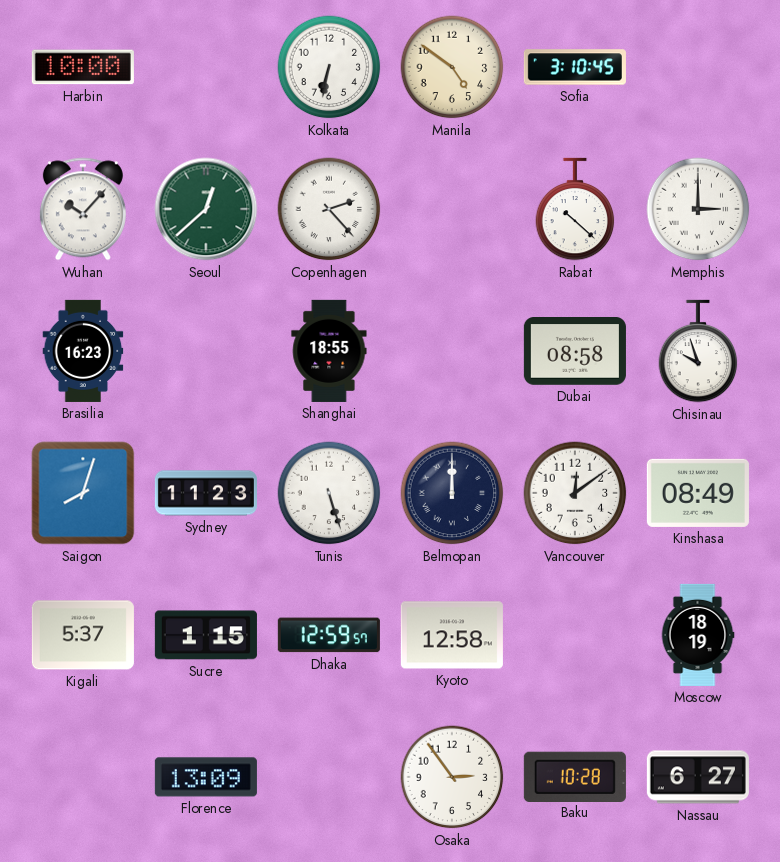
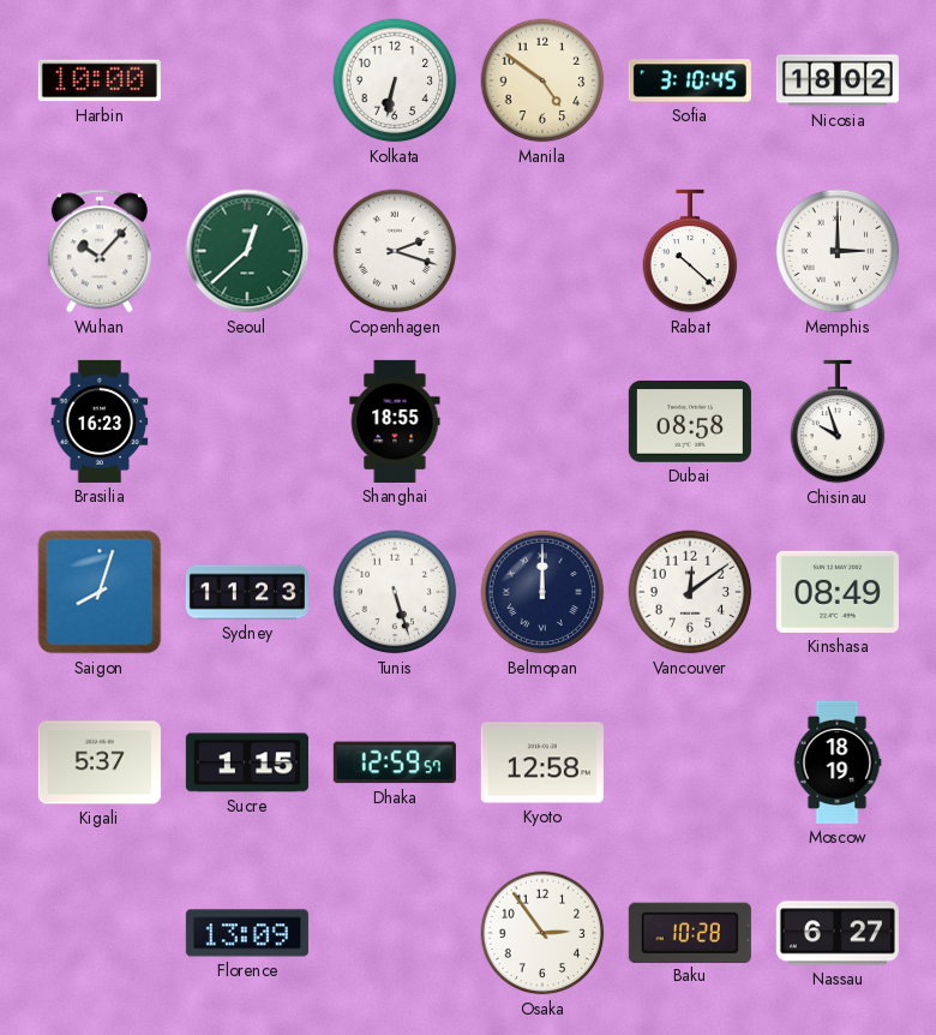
Nicosia: none -> 18:02
Copenhagen: 2:23 -> 2:18
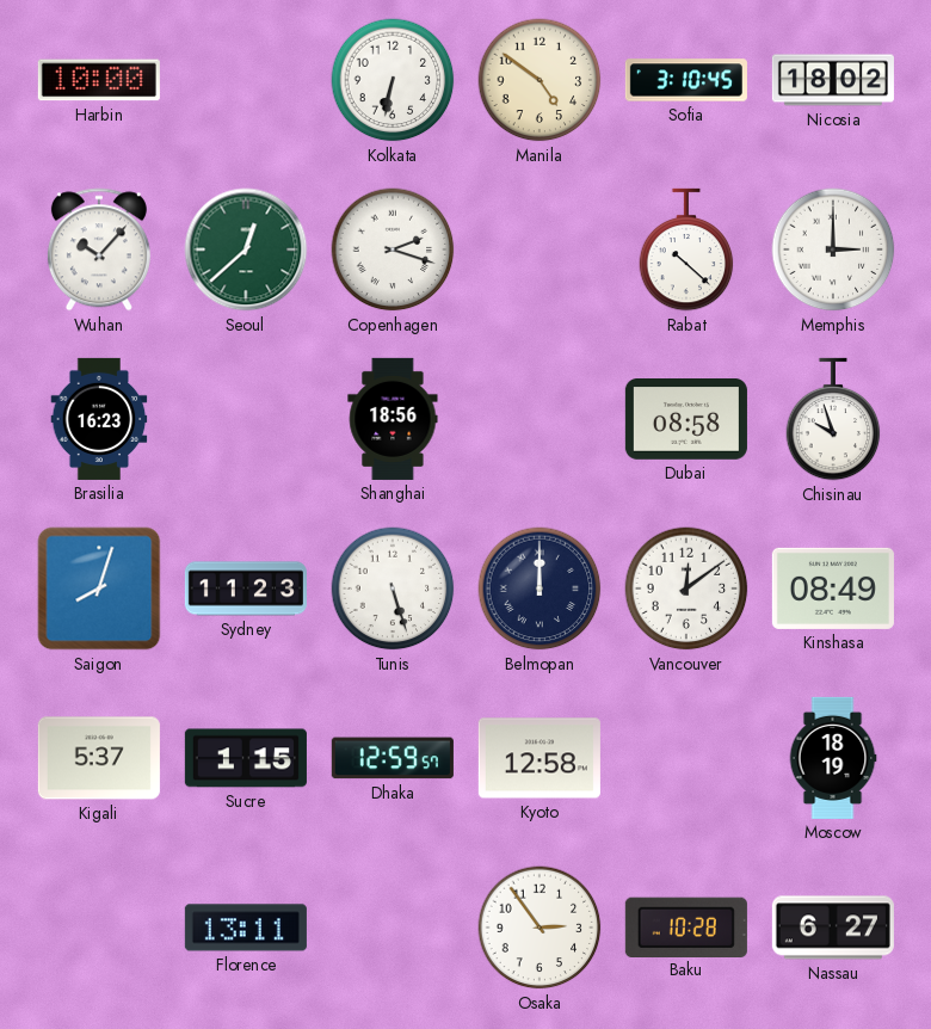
Shanghai: 18:55 -> 18:56
Florence: 13:09 -> 13:11
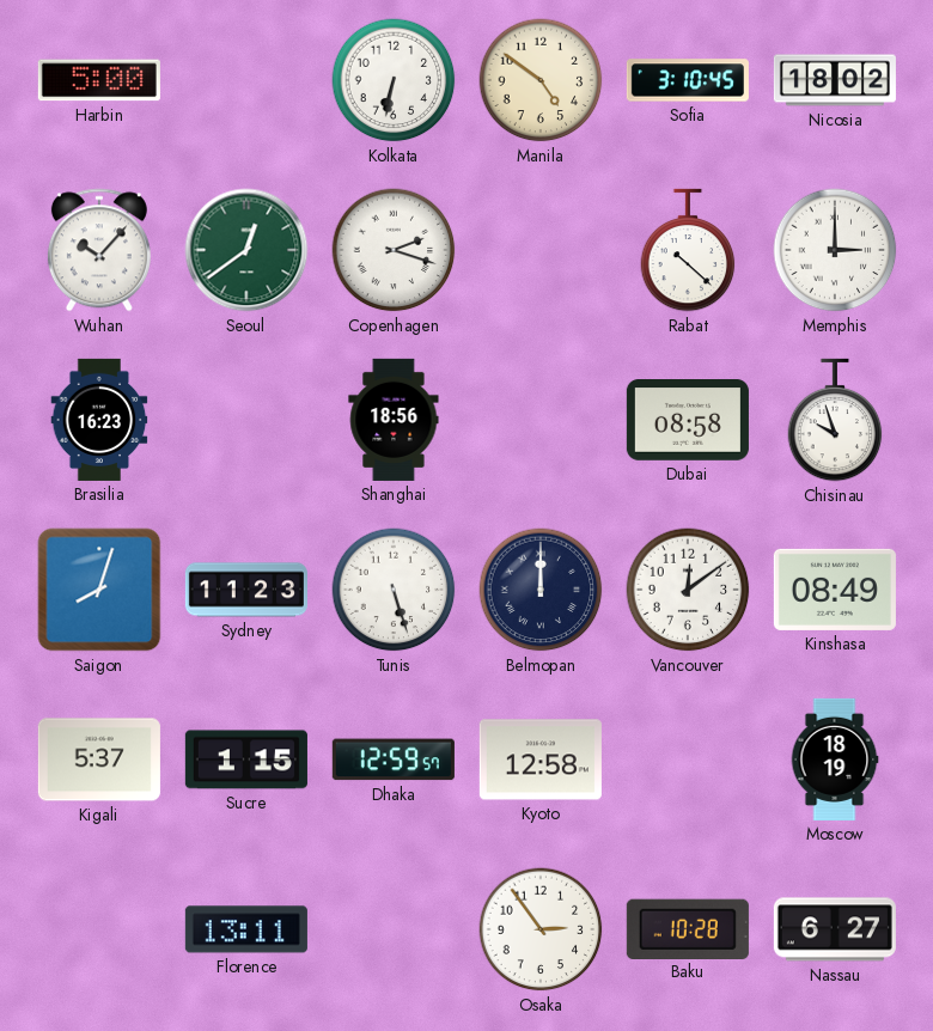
Harbin: 10:00 -> 5:00
Seoul: 12:38 -> 12:39
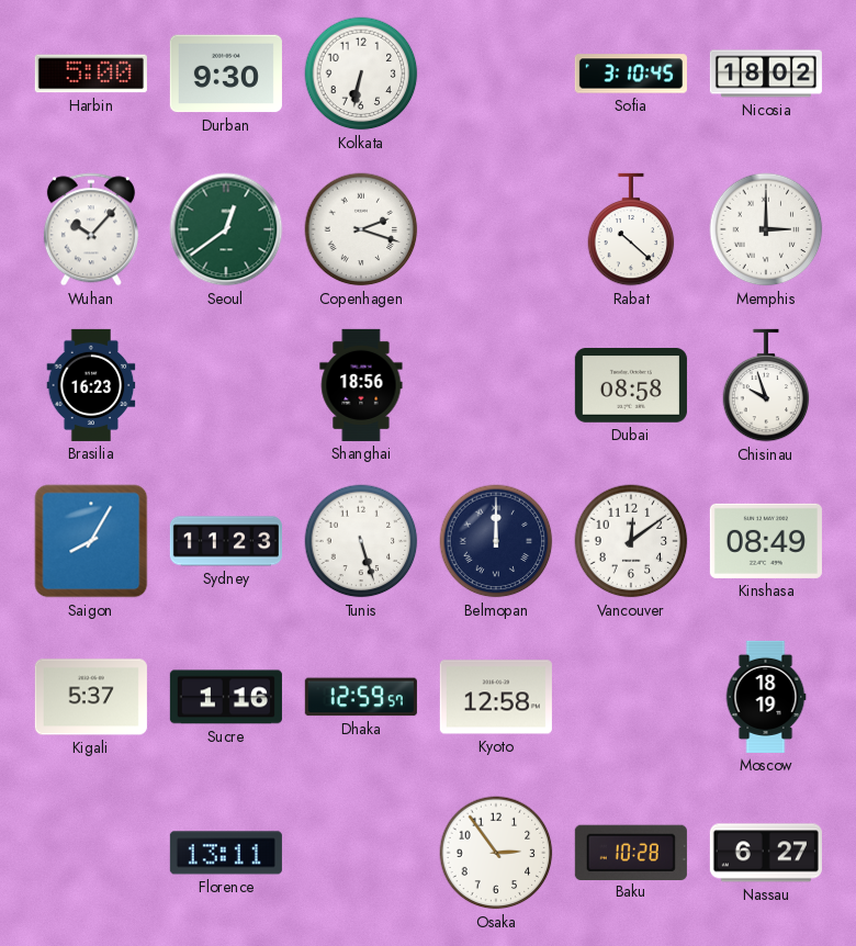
Durban: none -> 9:30
Manila: 4:51 -> none
Saigon: 8:03 -> 8:05
Sucre: 1:15 -> 1:16
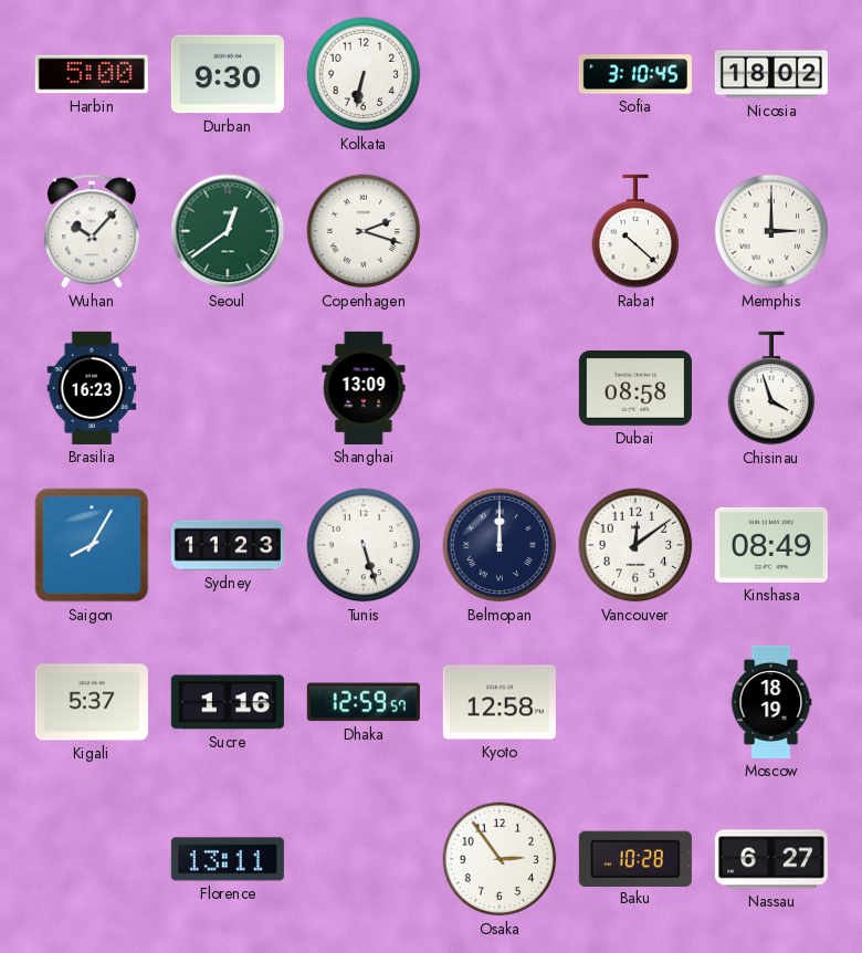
Shanghai: 18:56 -> 13:09
Chisinau: 9:57 -> 3:57
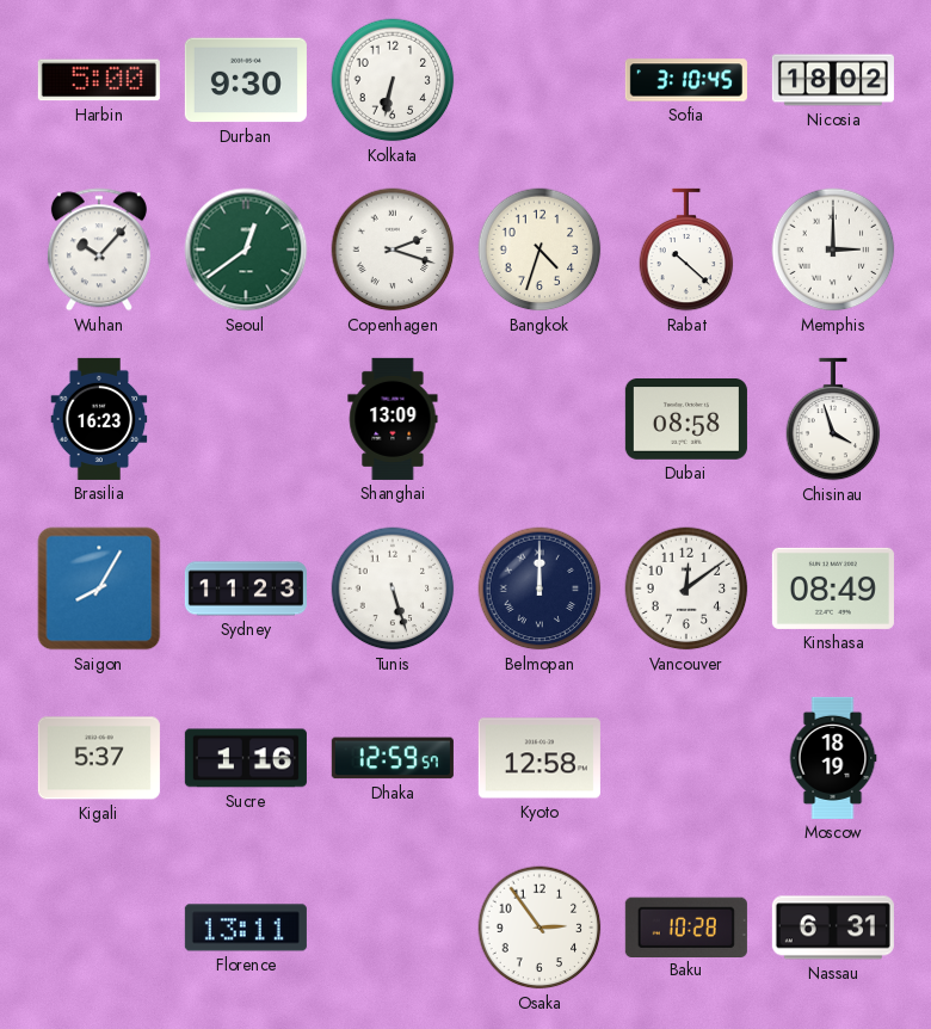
Bangkok: none -> 4:33
Nassau: 6:27 -> 6:31
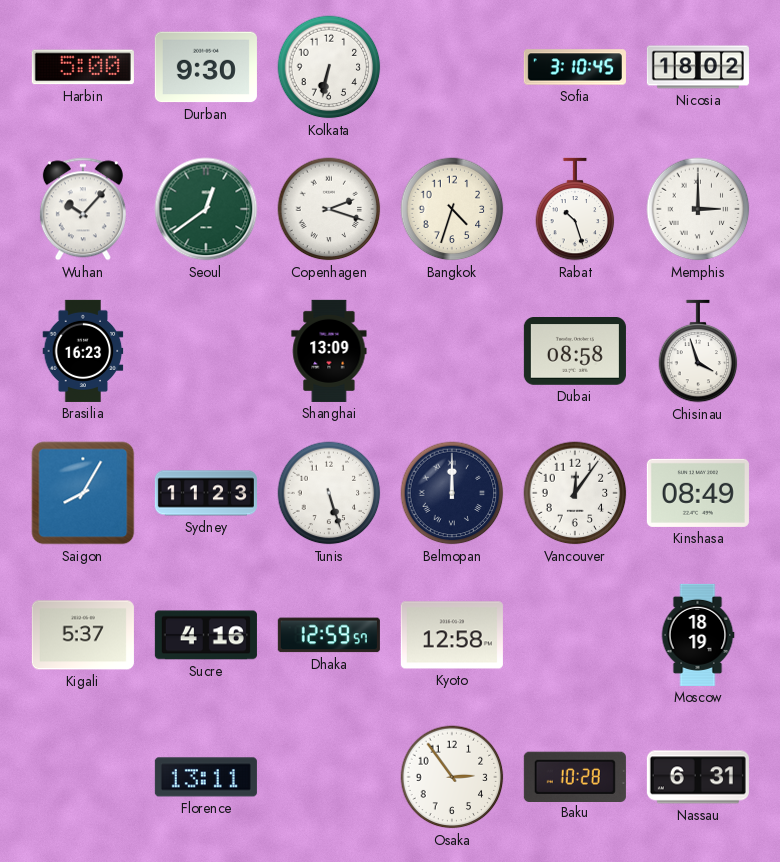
Rabat: 10:22 -> 10:27
Vancouver: 12:09 -> 12:06
Sucre: 1:16 -> 4:16
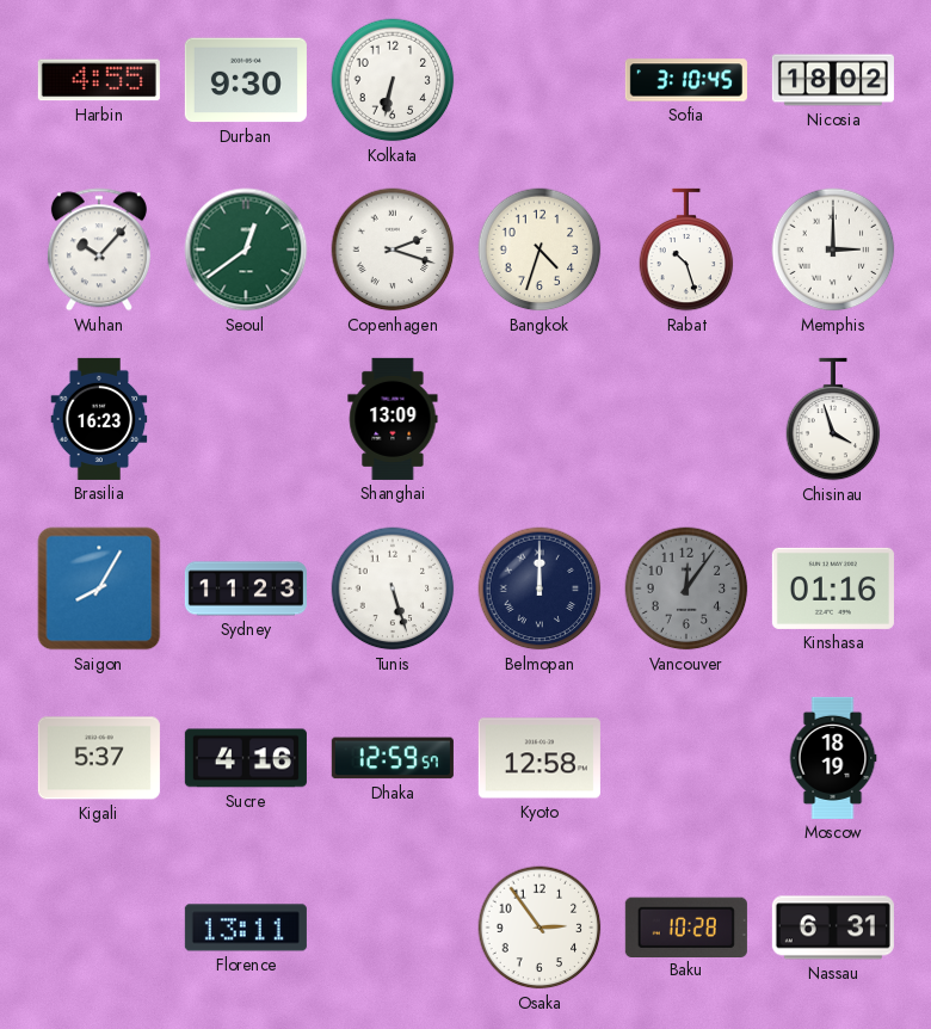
Harbin: 5:00 -> 4:55
Dubai: 08:58 -> none
Vancouver dial: white -> grey
Kinshasa: 08:49 -> 01:16
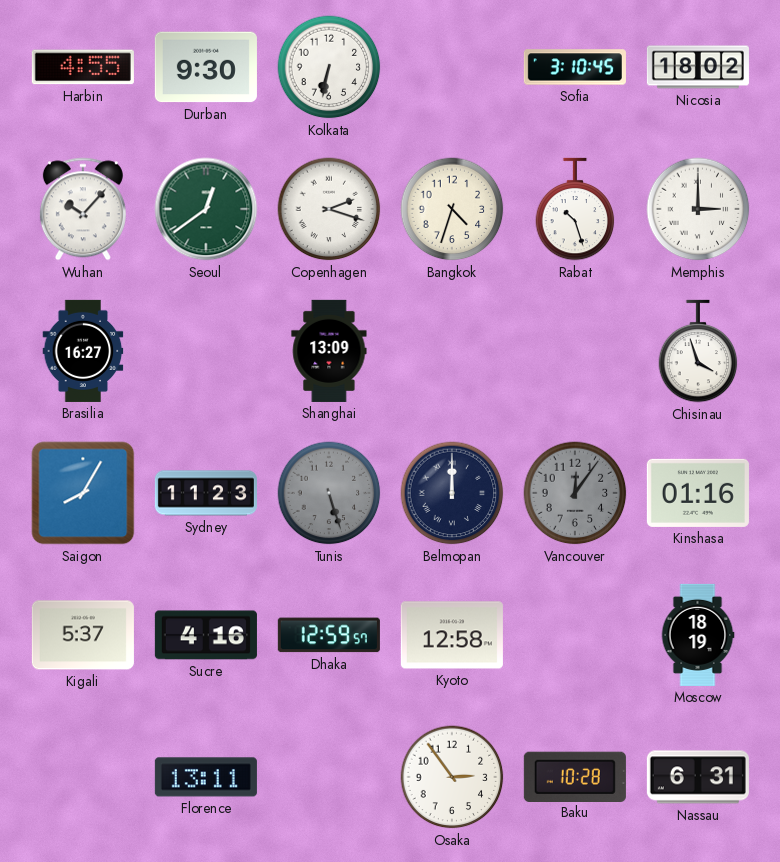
Brasilia: 16:23 -> 16:27
Tunis dial: white -> grey
